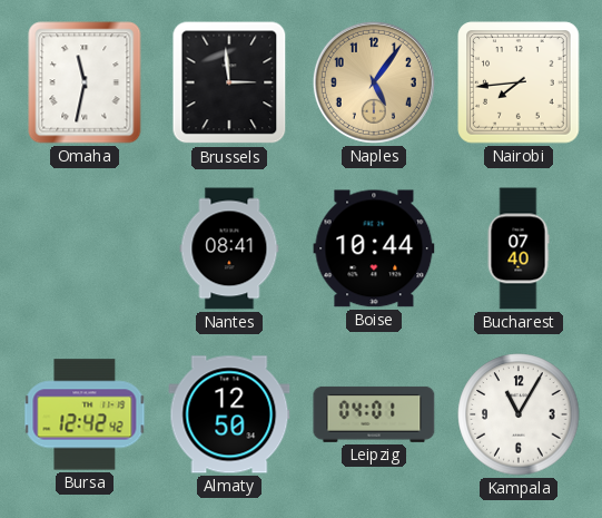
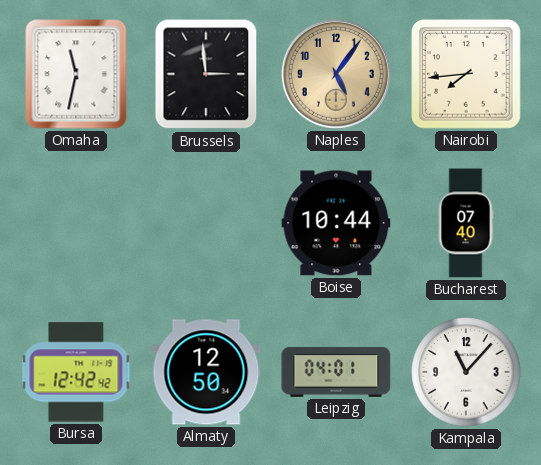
Nantes: 08:41 -> none
Kampala: 11:05 -> 11:07
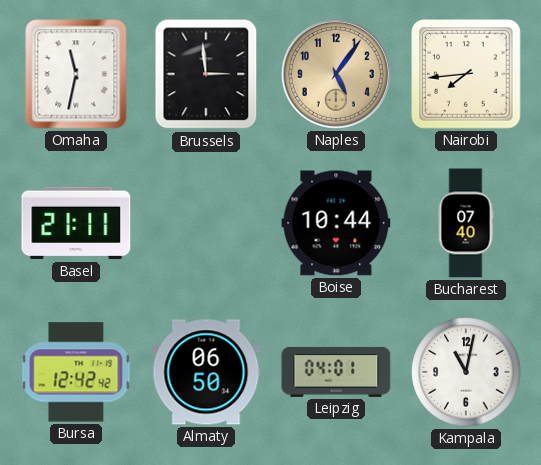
Basel: none -> 21:11
Almaty: 12:50 -> 06:50
Kampala: 11:07 -> 11:02
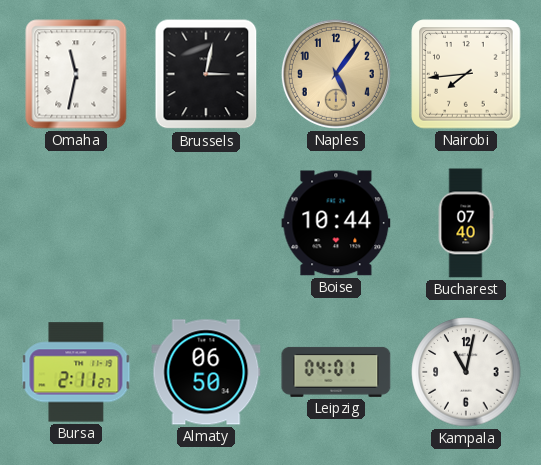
Brussels: 2:59 -> 3:02
Basel: 21:11 -> none
Bursa: 12:42 -> 2:11
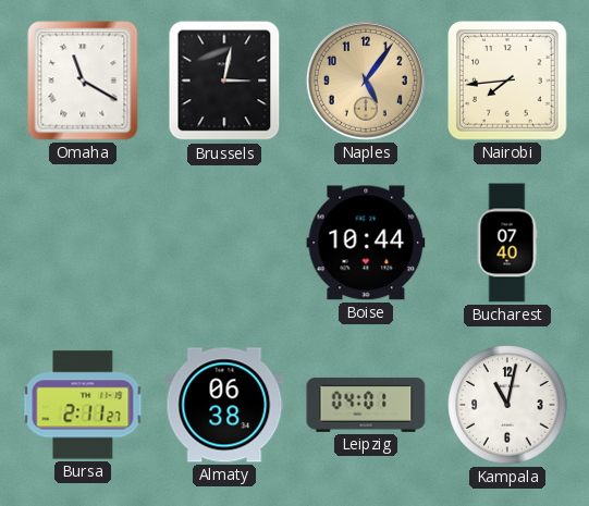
Omaha: 11:32 -> 11:20
Almaty: 06:50 -> 06:38
